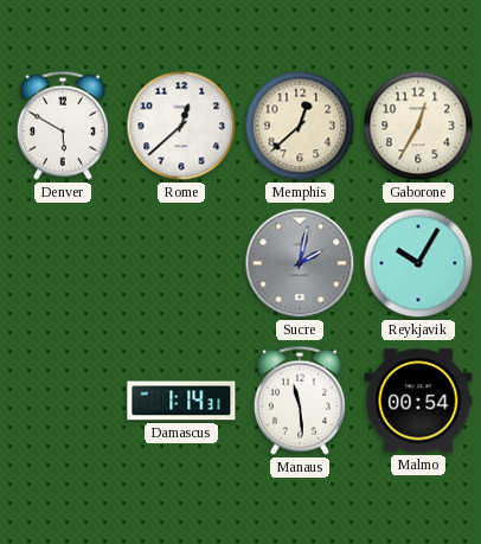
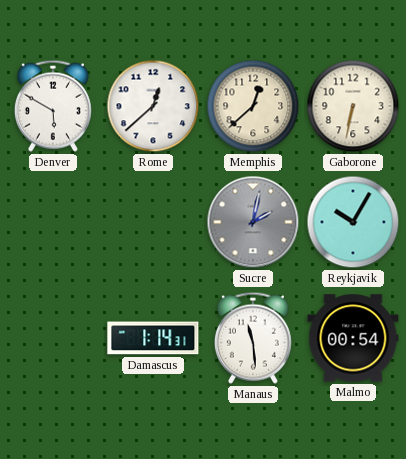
Gaborone: 12:35 -> 6:32
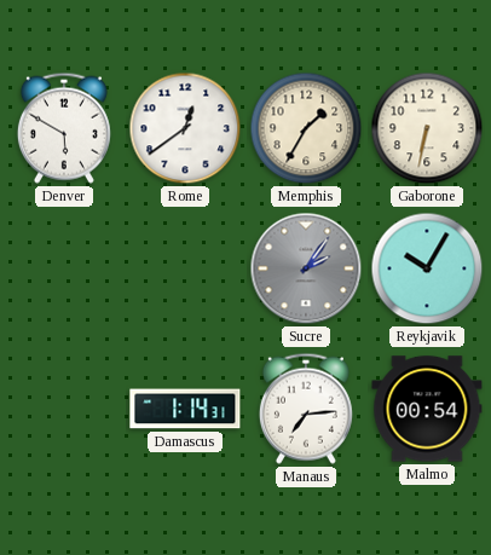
Rome: 12:38 -> 12:39
Memphis: 12:38 -> 1:35
Sucre: 2:02 -> 2:06
Manaus: 11:29 -> 7:14
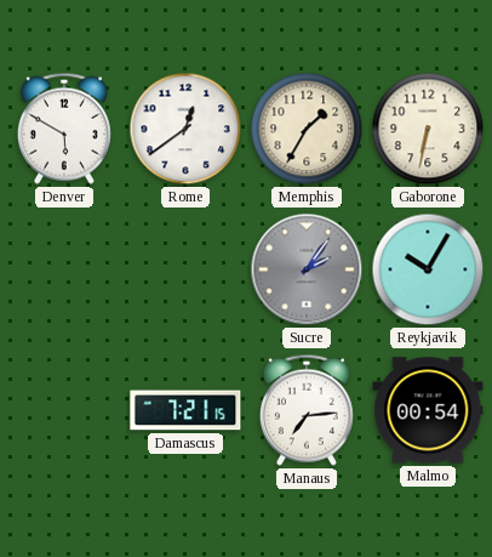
Damascus: 1:14 -> 7:21
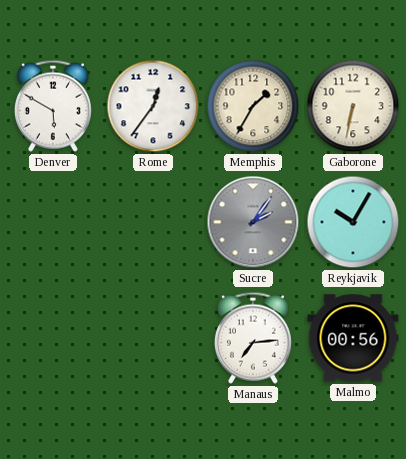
Rome: 12:39 -> 12:36
Damascus: 7:21 -> none
Malmo: 00:54 -> 00:56
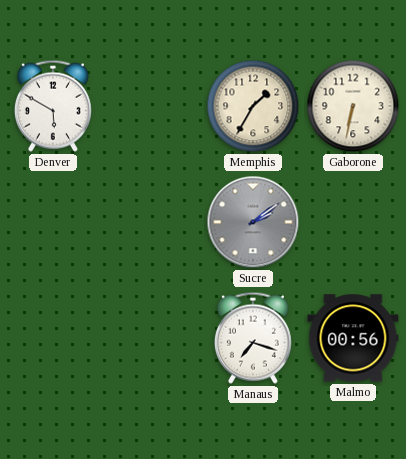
Rome: 12:36 -> none
Sucre: 2:06 -> 2:09
Reykjavik: 10:05 -> none
Manaus: 7:14 -> 7:18
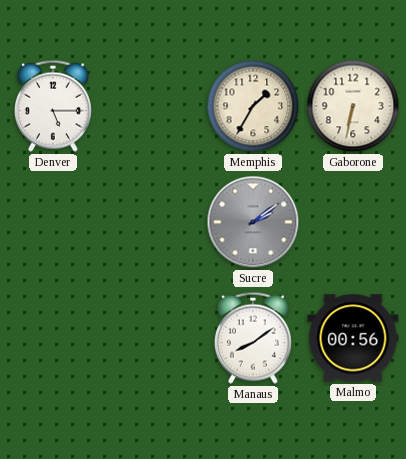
Denver: 5:50 -> 5:15
Manaus: 7:18 -> 8:09
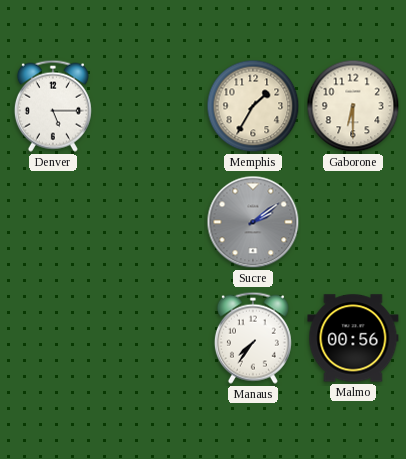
Gaborone: 6:32 -> 6:30
Manaus: 8:09 -> 7:36
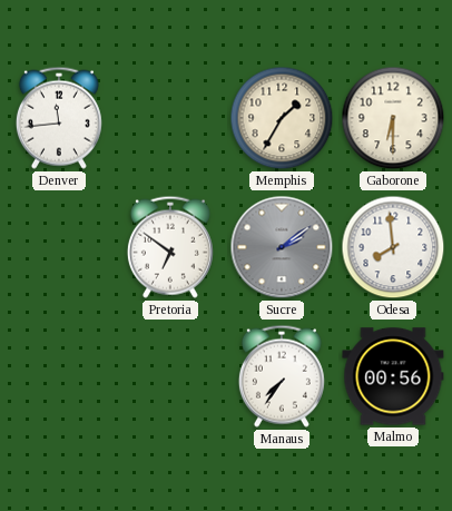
Denver: 5:15 -> 11:44
Pretoria: none -> 6:51
Odesa: none -> 7:59
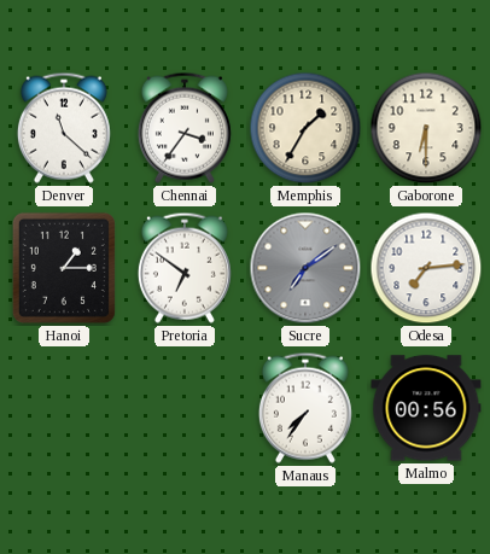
Denver: 11:44 -> 11:22
Chennai: none -> 3:36
Hanoi: none -> 1:15
Sucre: 2:09 -> 7:09
Odesa: 7:59 -> 7:14
